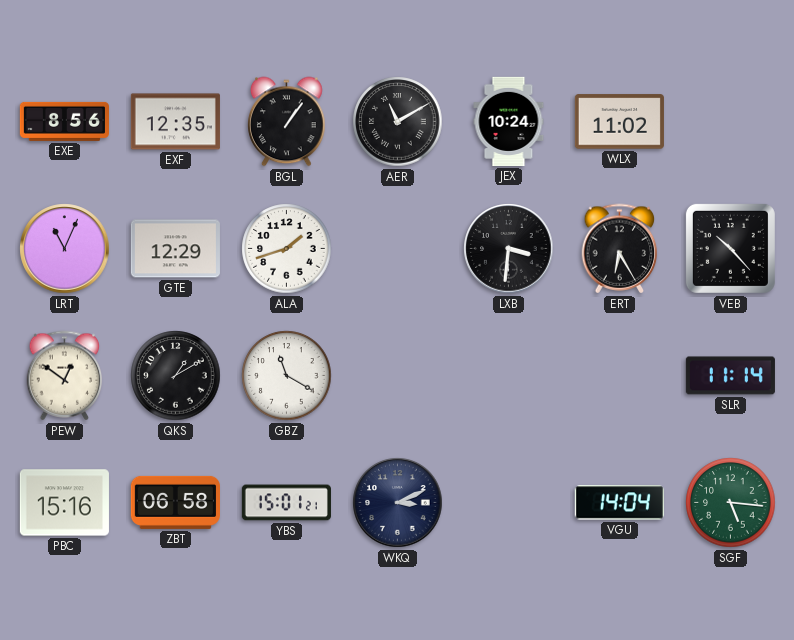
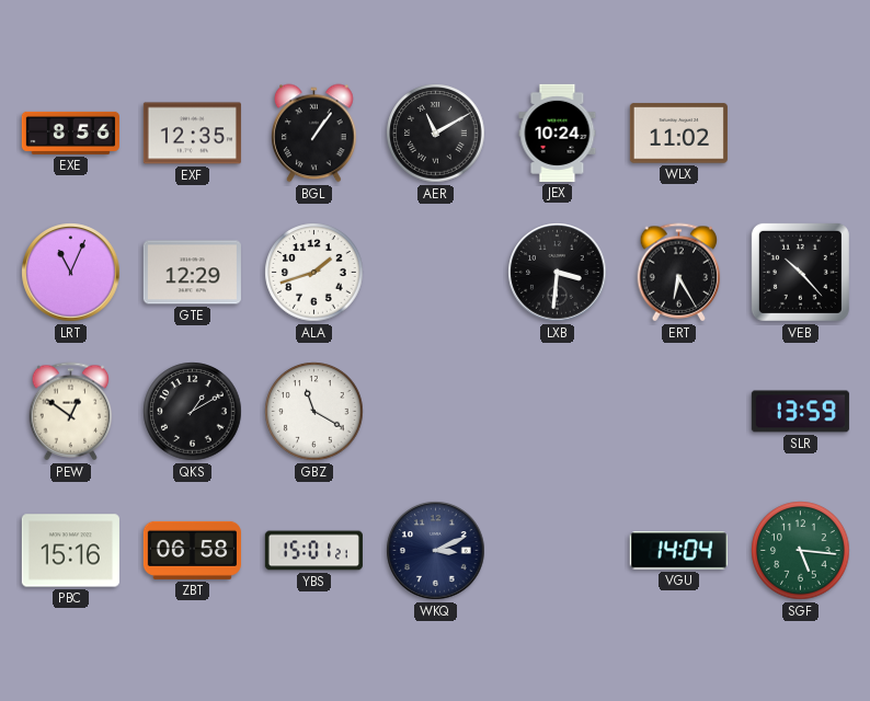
SLR: 11:14 -> 13:59
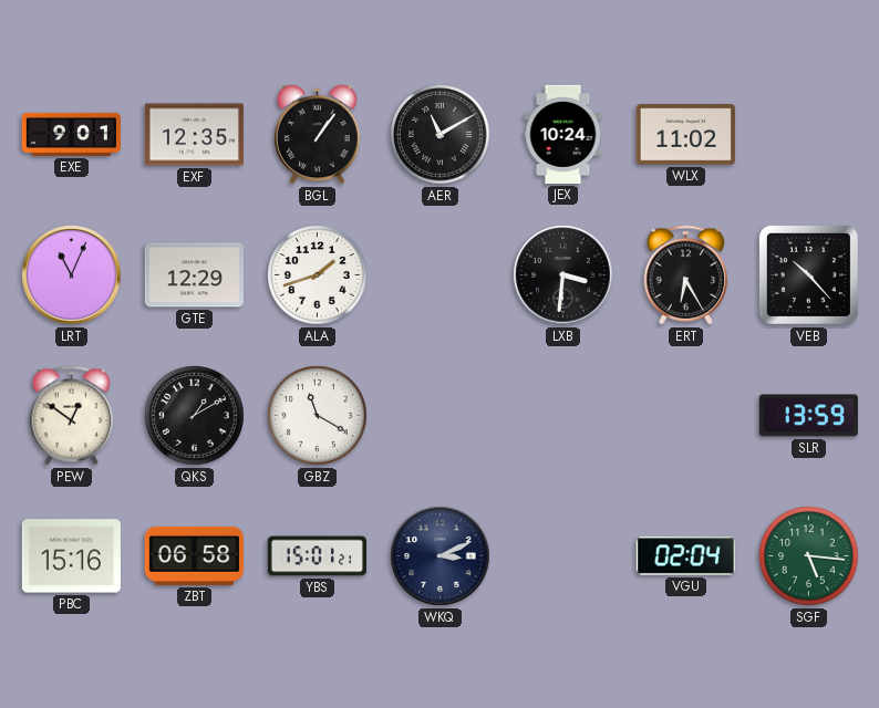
EXE: 8:56 -> 9:01
VGU: 14:04 -> 02:04
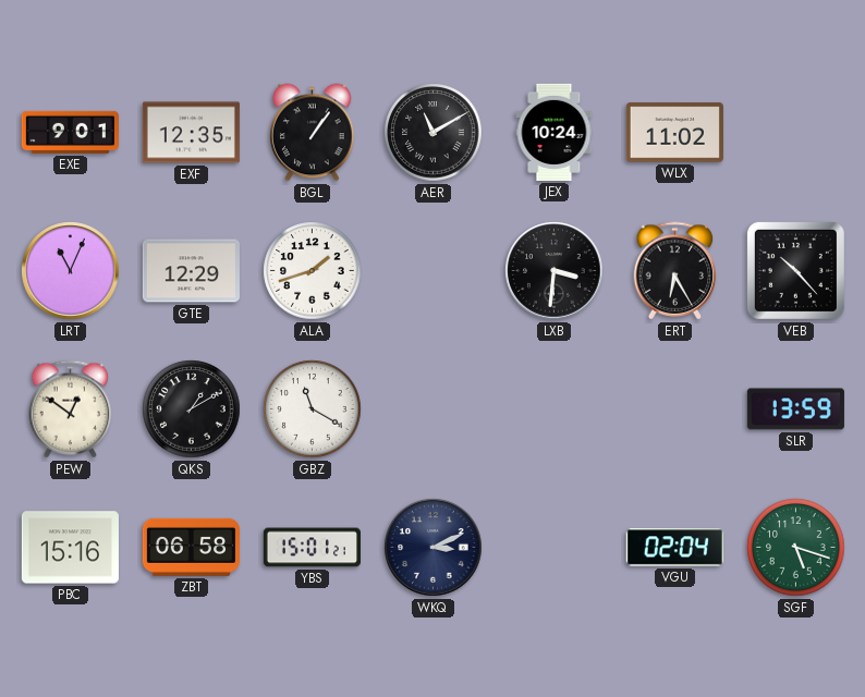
SGF: 5:16 -> 5:18
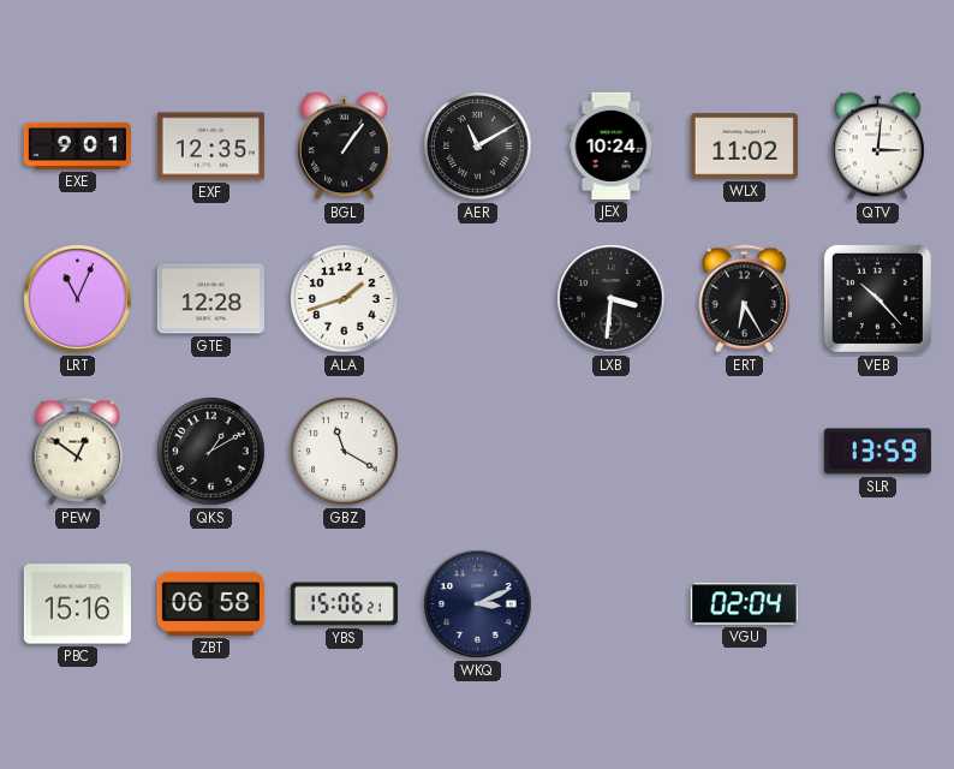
QTV: none -> 3:01
GTE: 12:29 -> 12:28
YBS: 15:01 -> 15:06
SGF: 5:18 -> none
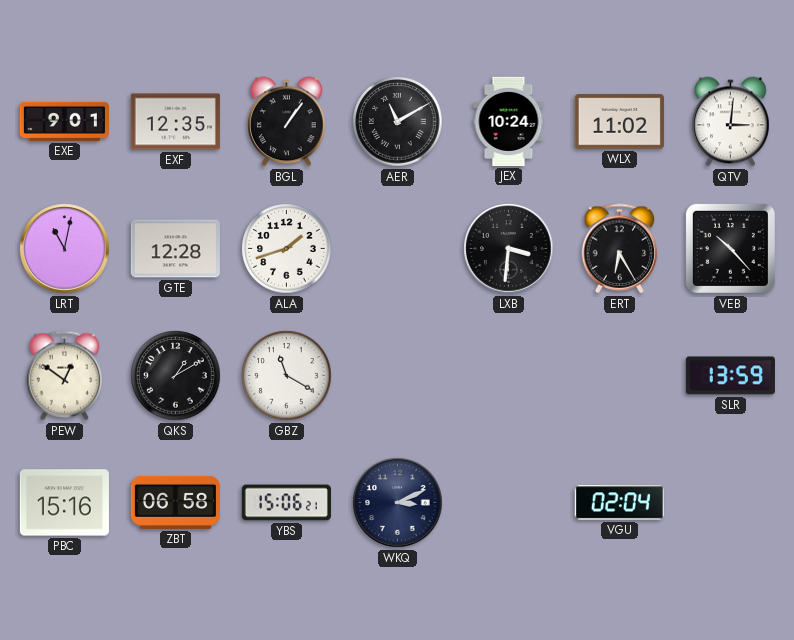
LRT: 11:04 -> 11:02
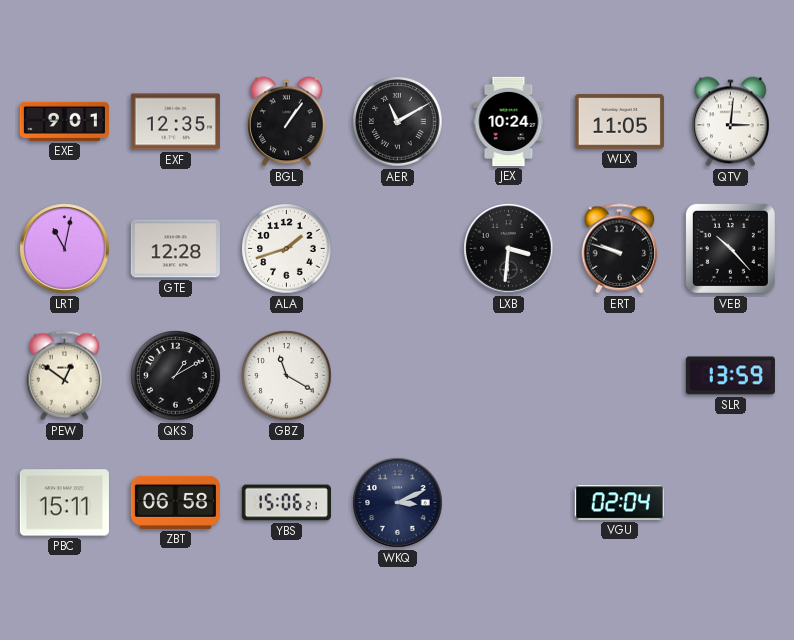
WLX: 11:02 -> 11:05
ERT: 6:25 -> 9:48
PBC: 15:16 -> 15:11
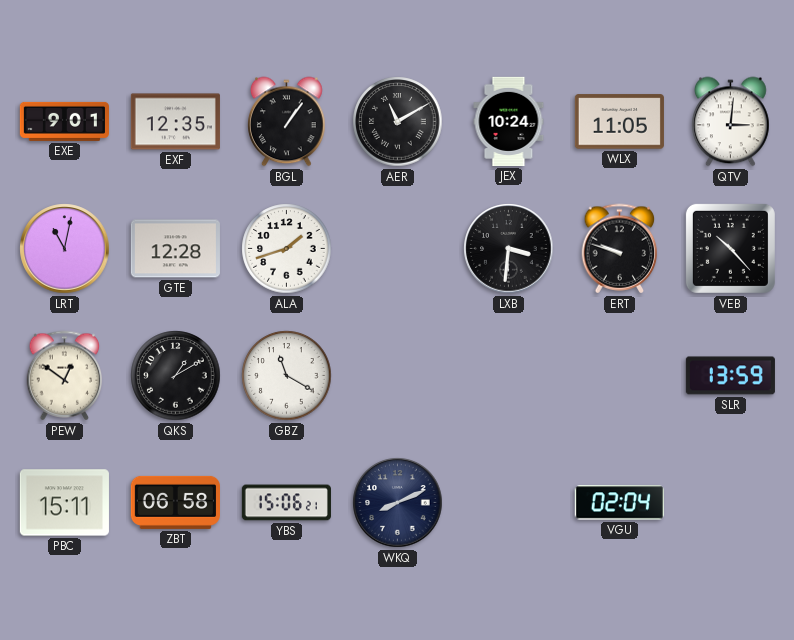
WKQ: 3:11 -> 8:11
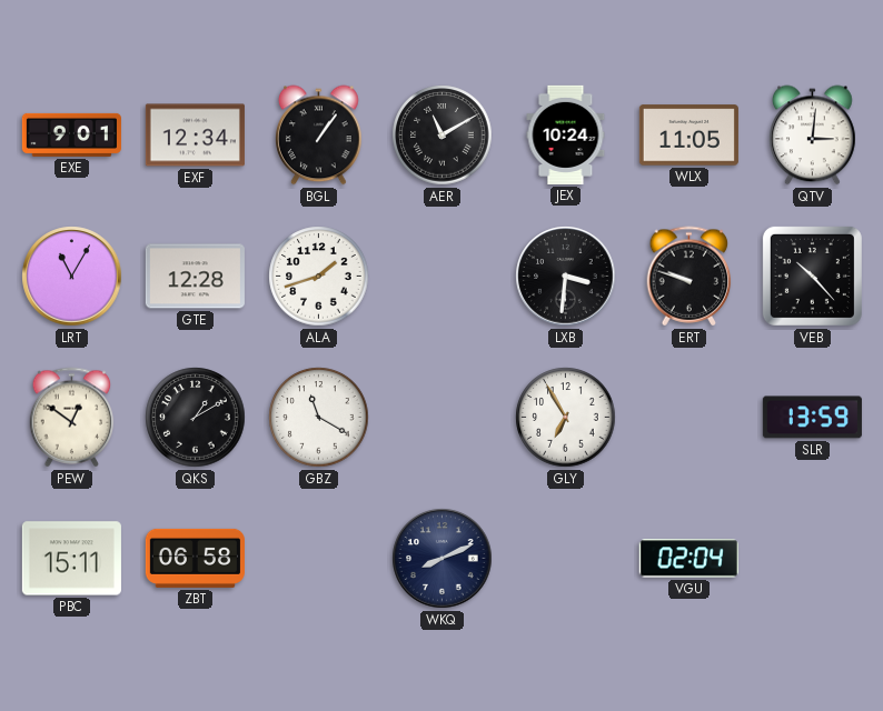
EXF: 12:35 -> 12:34
LRT: 11:02 -> 11:05
GLY: none -> 6:55
YBS: 15:06 -> none
